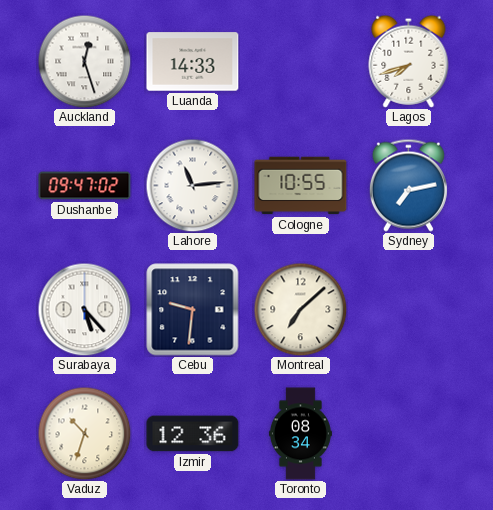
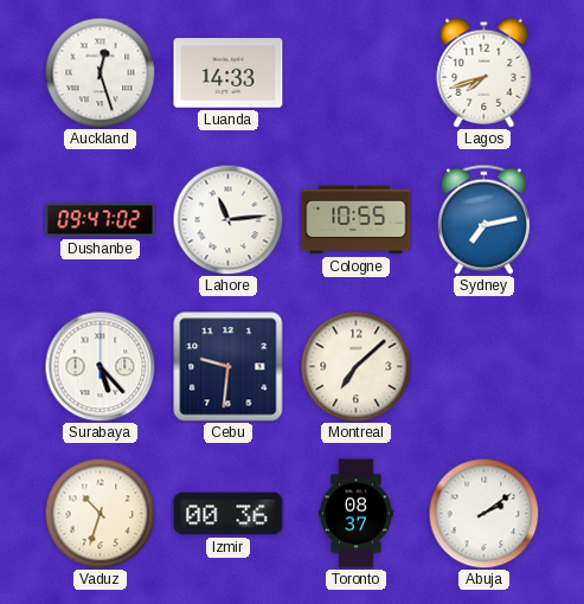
Izmir: 12:36 -> 00:36
Toronto: 08:34 -> 08:37
Abuja: none -> 2:09
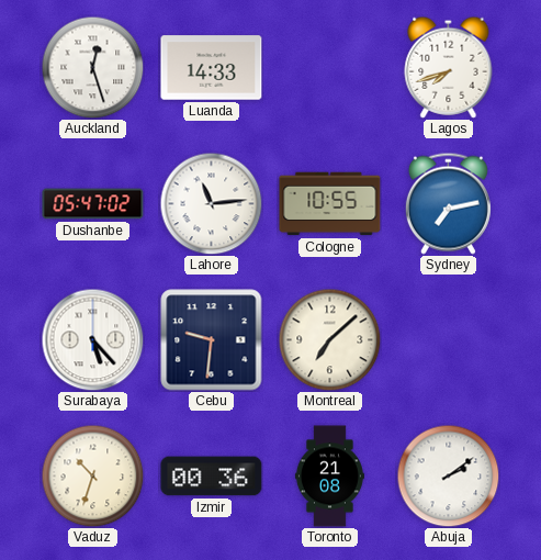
Dushanbe: 09:47 -> 05:47
Toronto: 08:37 -> 21:08
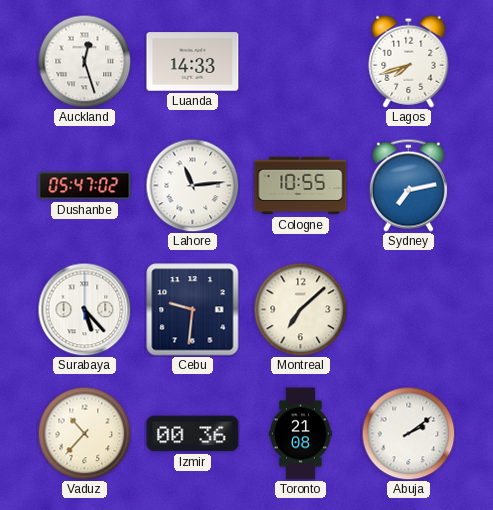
Vaduz: 10:33 -> 10:37
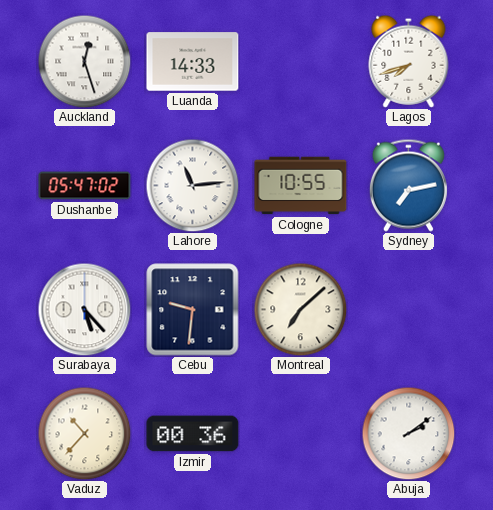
Toronto: 21:08 -> none
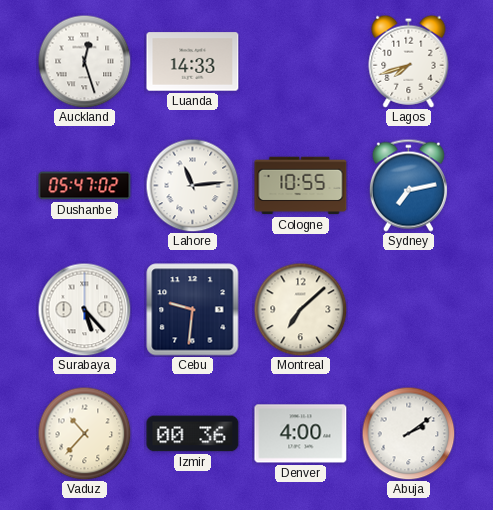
Denver: none -> 4:00
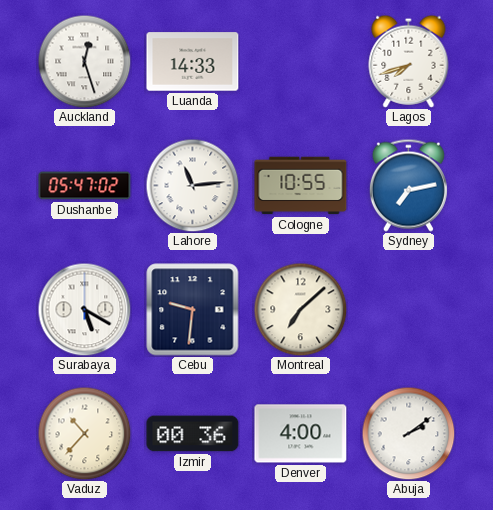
Surabaya: 5:23 -> 5:20
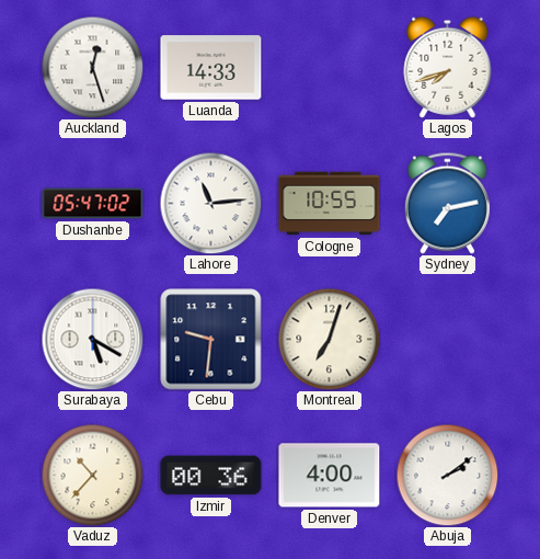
Montreal: 7:08 -> 7:03
